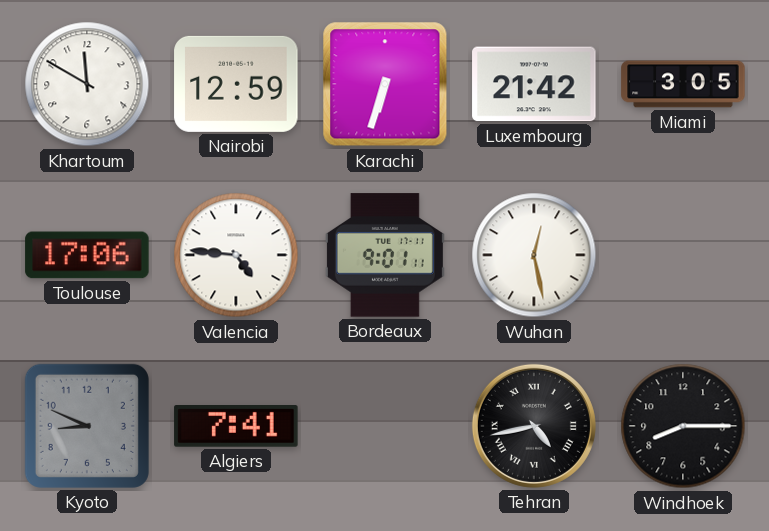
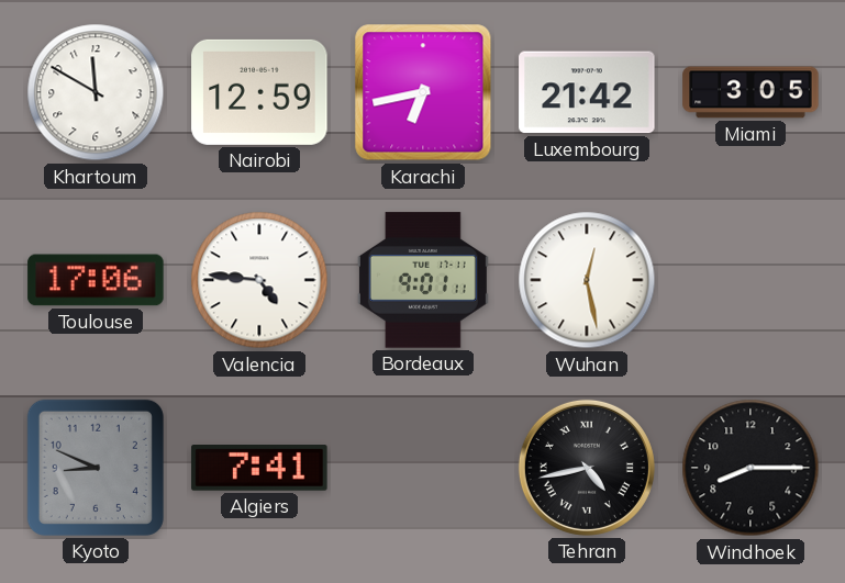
Karachi: 6:33 -> 6:43
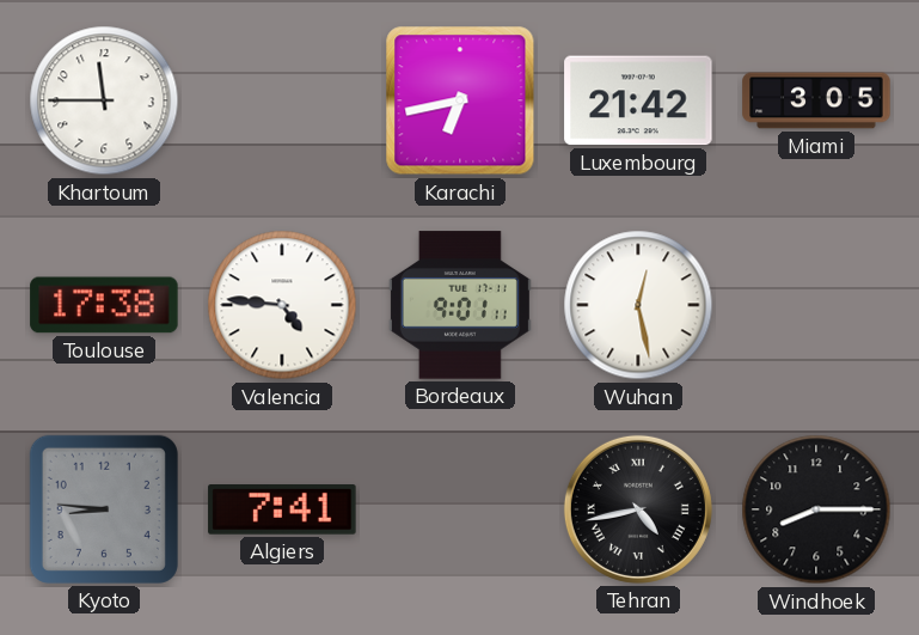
Khartoum: 11:50 -> 11:45
Nairobi: 12:59 -> none
Toulouse: 17:06 -> 17:38
Kyoto: 8:49 -> 8:46
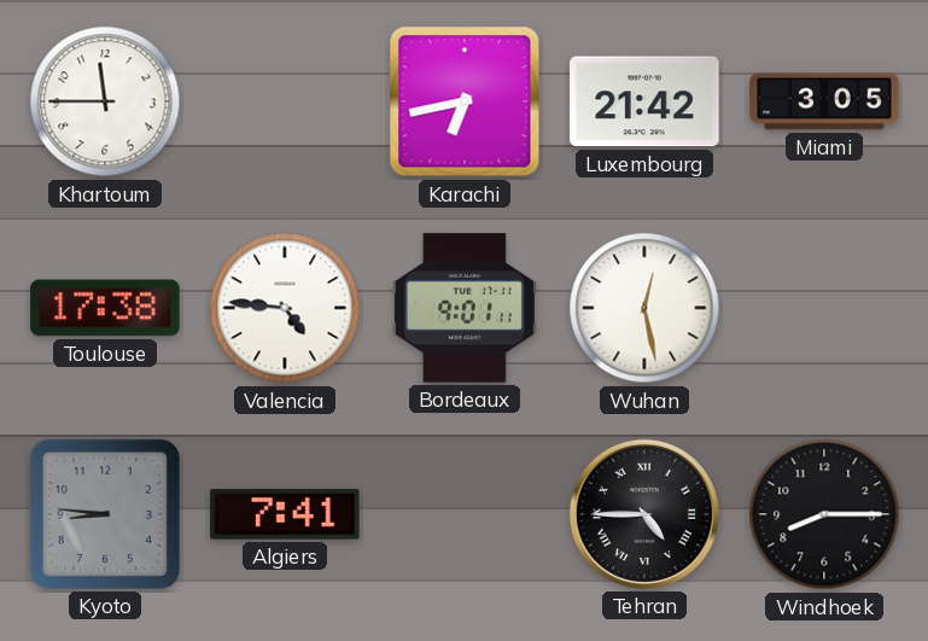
Tehran: 4:43 -> 4:45
